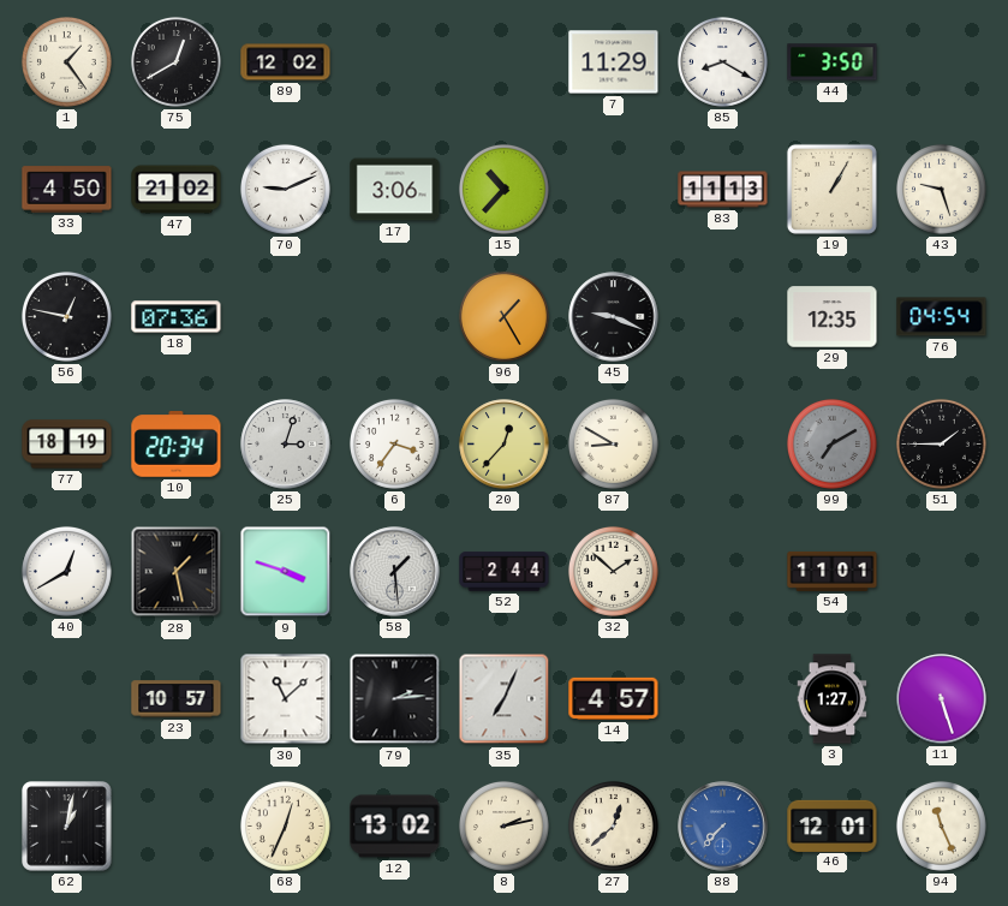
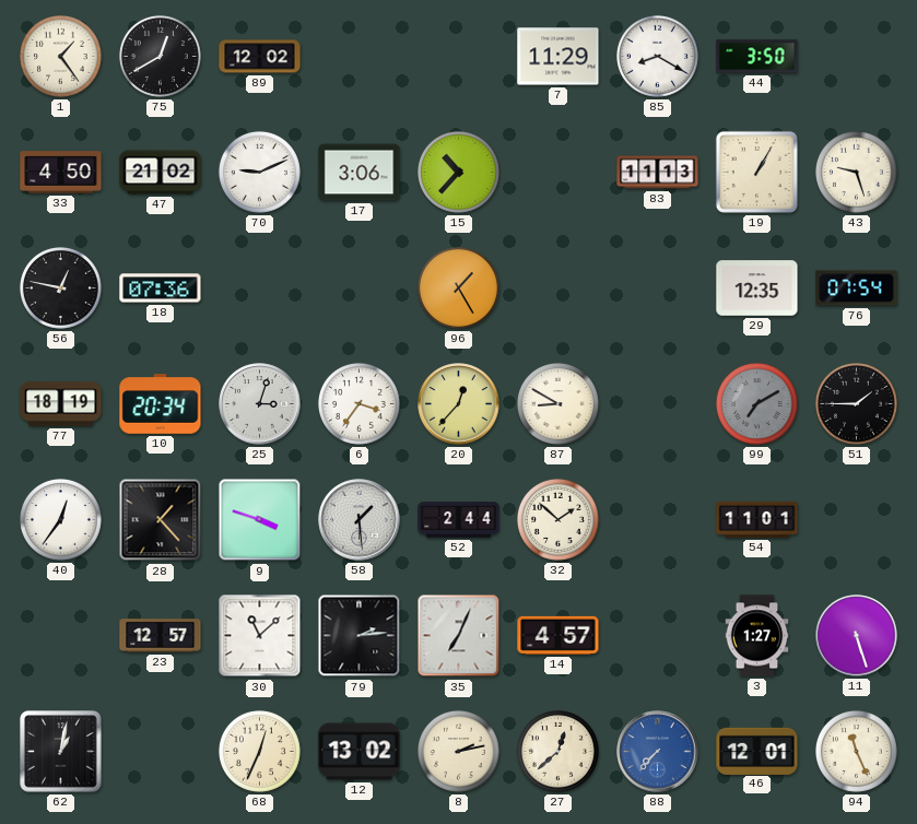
45: 9:19 -> none
76: 04:54 -> 07:54
40: 12:40 -> 12:36
28: 1:28 -> 1:23
23: 10:57 -> 12:57
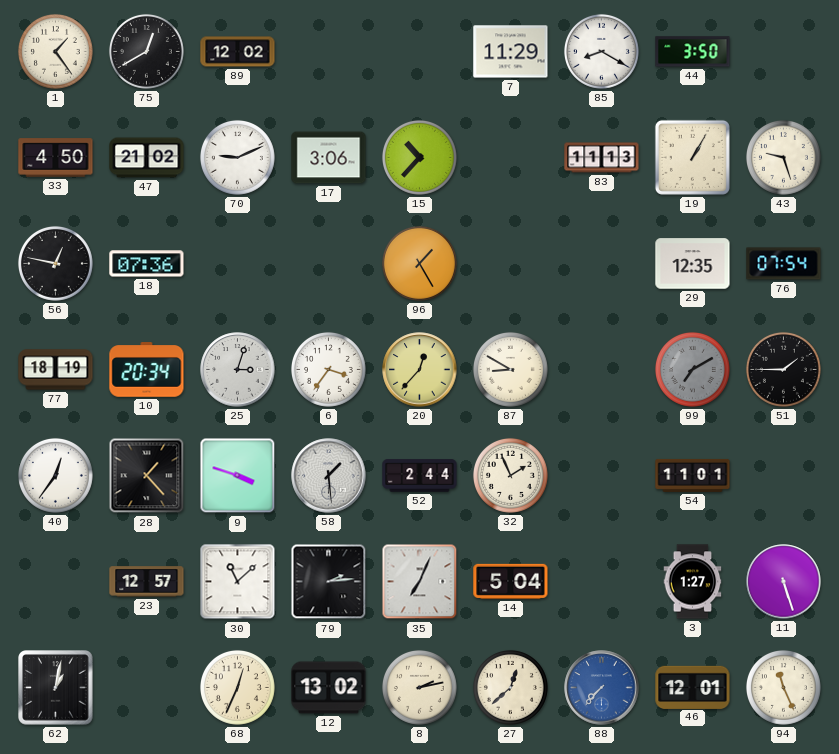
32: 1:52 -> 1:56
14: 4:57 -> 5:04
